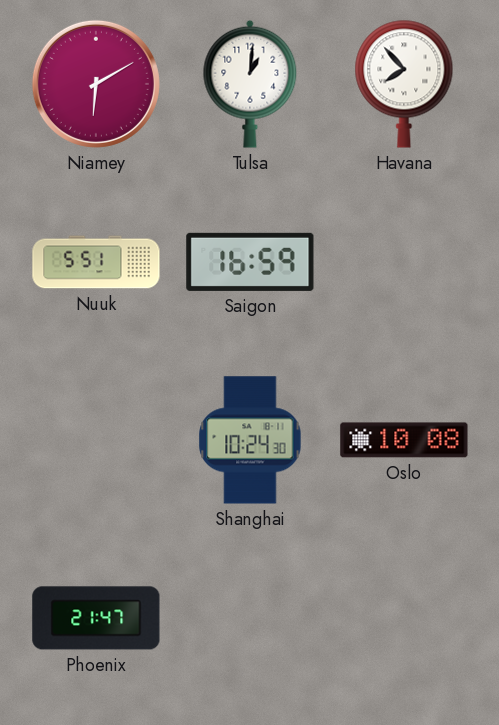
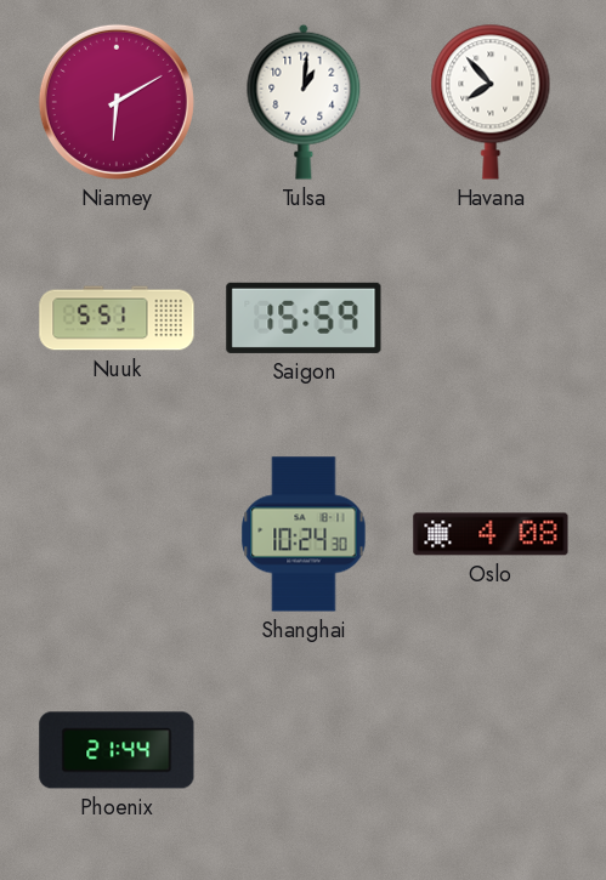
Saigon: 16:59 -> 15:59
Oslo: 10:08 -> 4:08
Phoenix: 21:47 -> 21:44
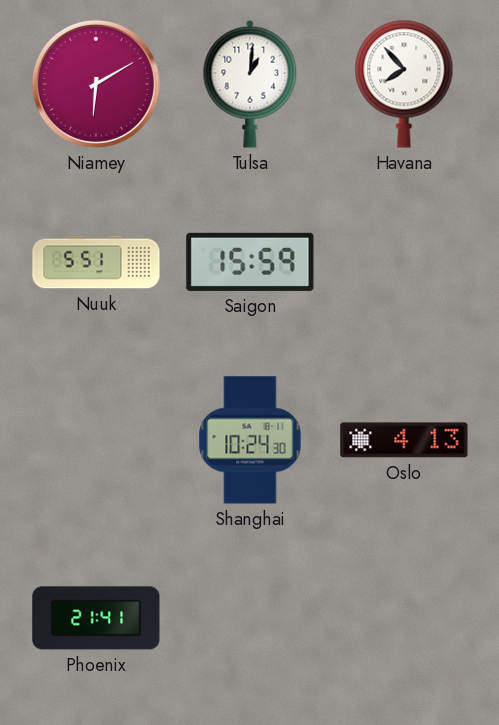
Oslo: 4:08 -> 4:13
Phoenix: 21:44 -> 21:41
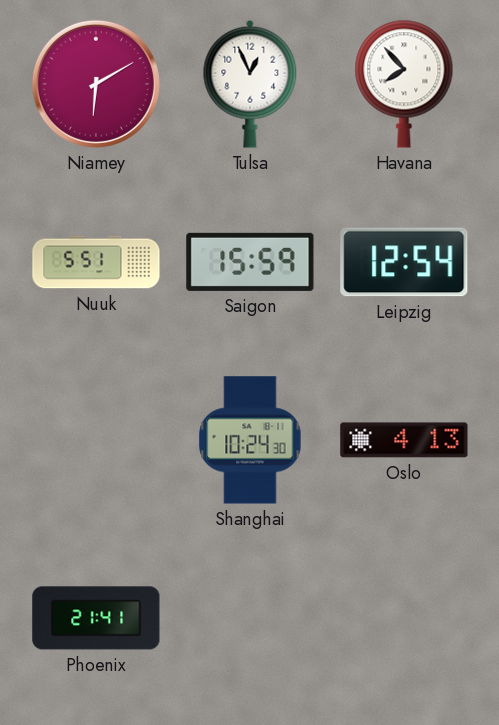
Tulsa: 1:01 -> 12:56
Leipzig: none -> 12:54
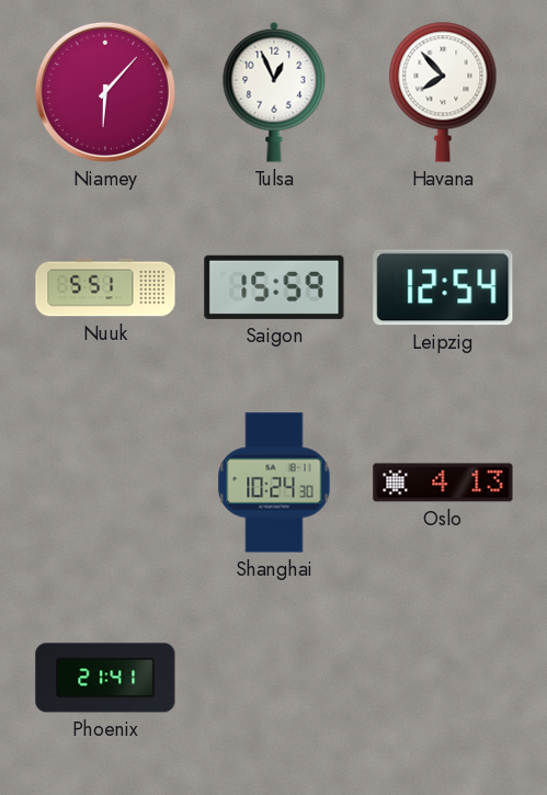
Niamey: 6:10 -> 6:07
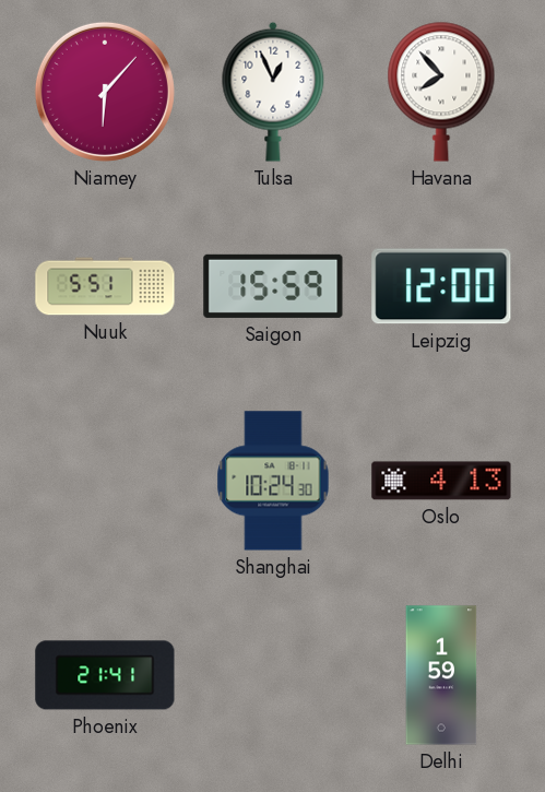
Leipzig: 12:54 -> 12:00
Delhi: none -> 1:59
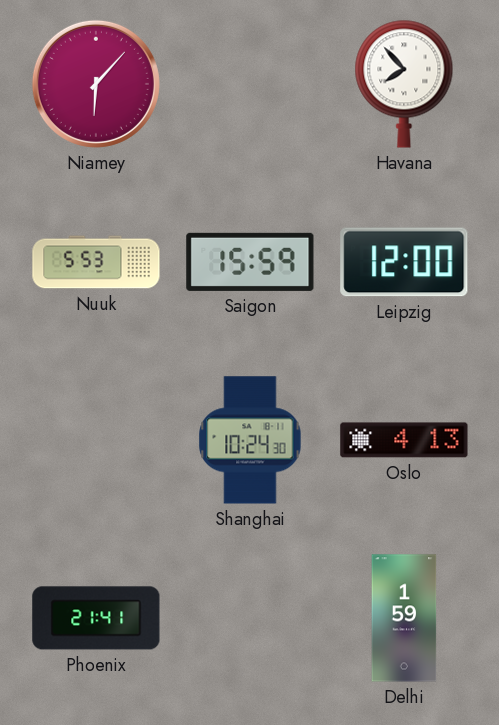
Tulsa: 12:56 -> none
Nuuk: 5:51 -> 5:53
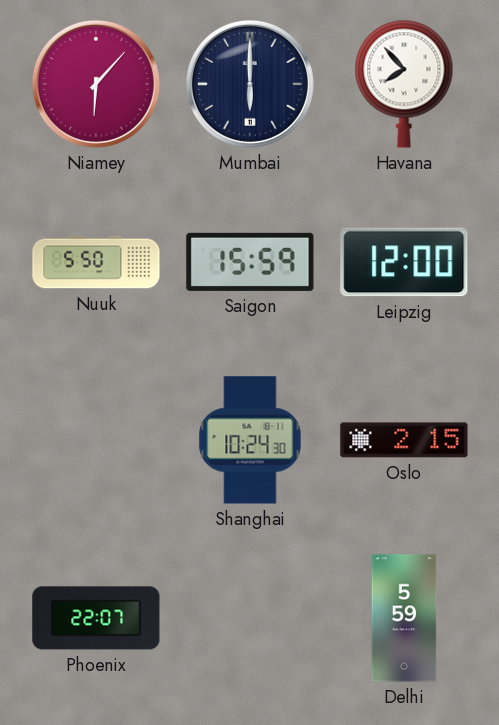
Mumbai: none -> 6:00
Nuuk: 5:53 -> 5:50
Oslo: 4:13 -> 2:15
Phoenix: 21:41 -> 22:07
Delhi: 1:59 -> 5:59
